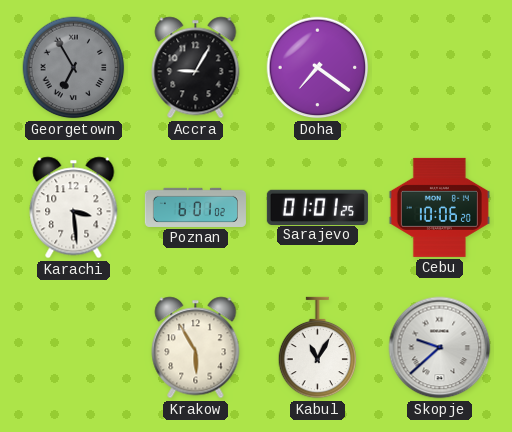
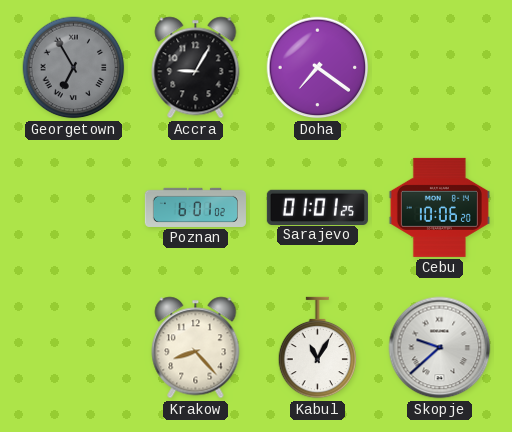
Karachi: 3:29 -> none
Krakow: 5:55 -> 8:23
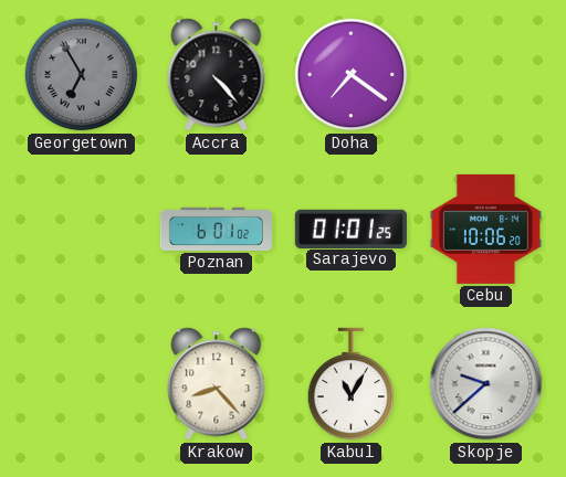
Accra: 9:05 -> 4:23
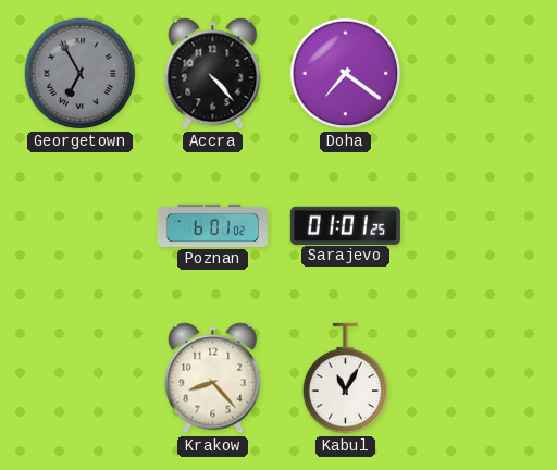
Cebu: 10:06 -> none
Skopje: 9:38 -> none
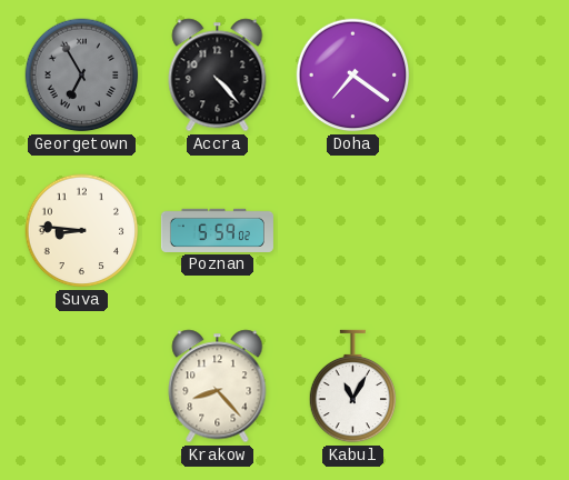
Suva: none -> 8:46
Poznan: 6:01 -> 5:59
Sarajevo: 01:01 -> none
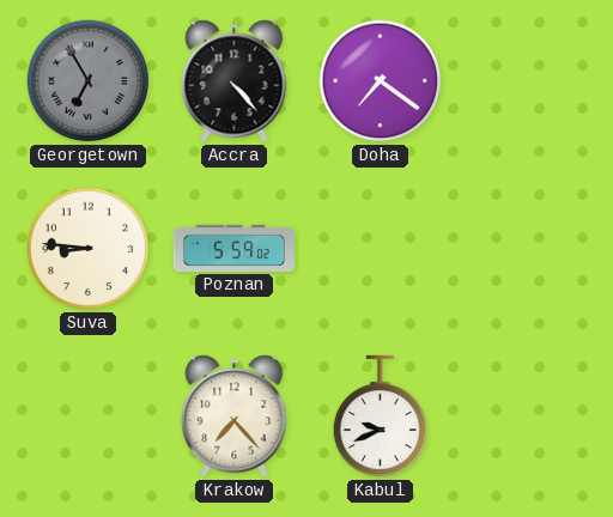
Krakow: 8:23 -> 7:23
Kabul: 11:05 -> 9:41
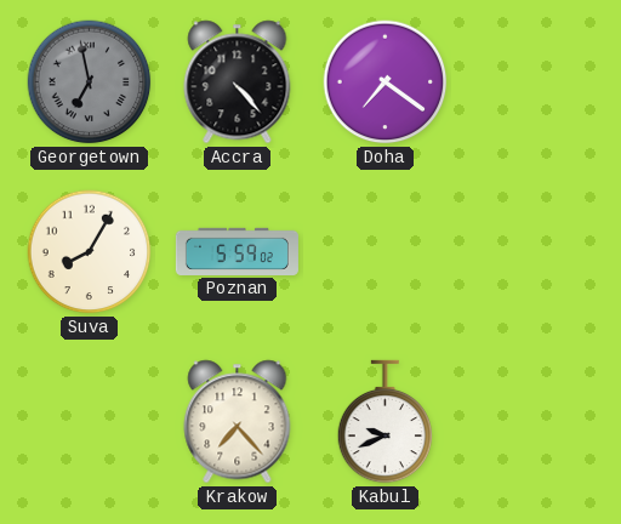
Georgetown: 6:55 -> 6:58
Suva: 8:46 -> 8:05
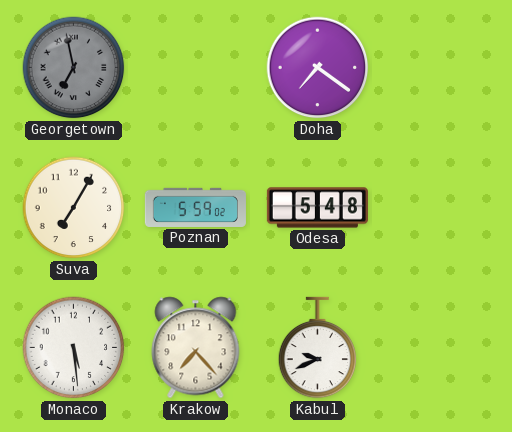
Accra: 4:23 -> none
Suva: 8:05 -> 7:05
Odesa: none -> 5:48
Monaco: none -> 5:29
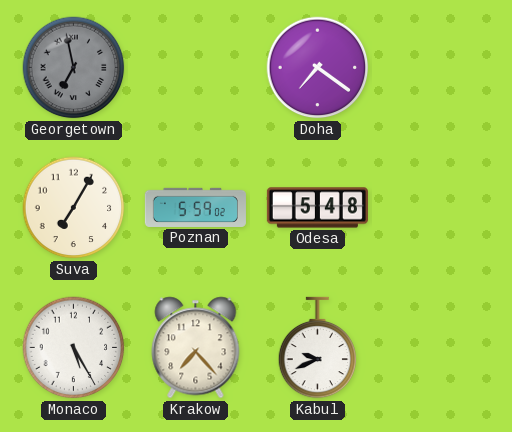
Monaco: 5:29 -> 5:25
